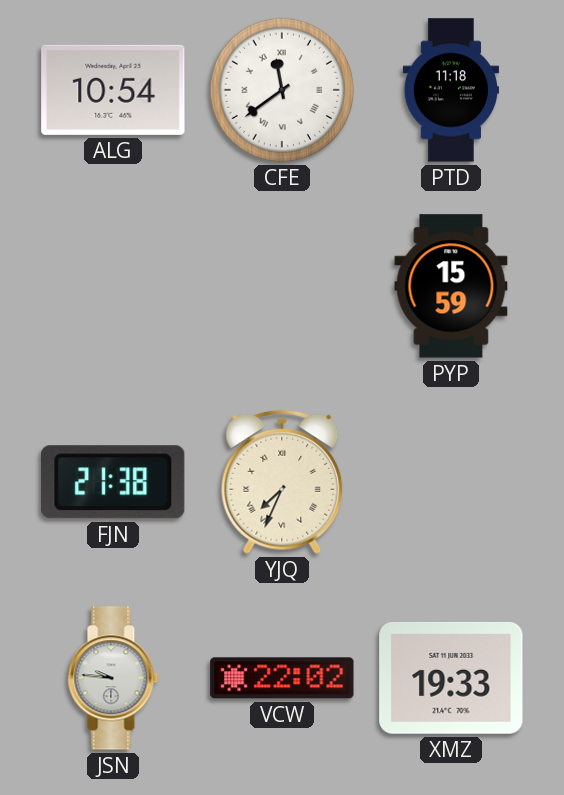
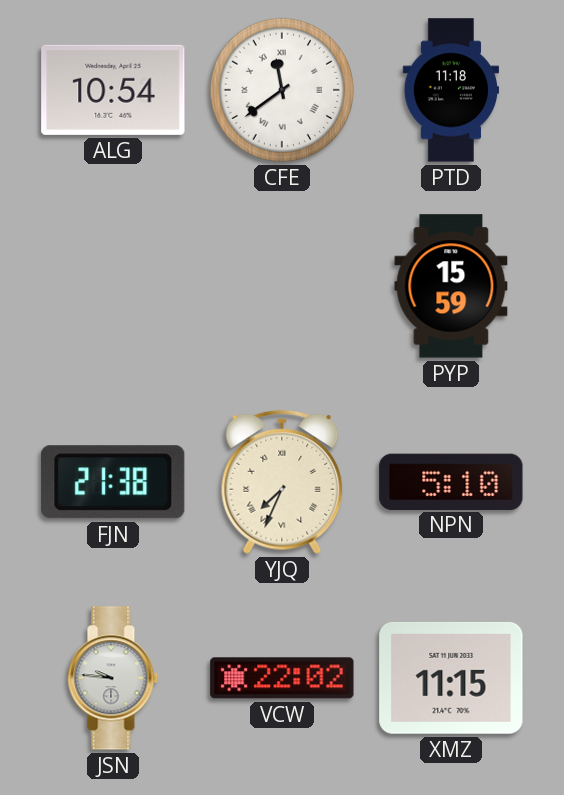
NPN: none -> 5:10
XMZ: 19:33 -> 11:15
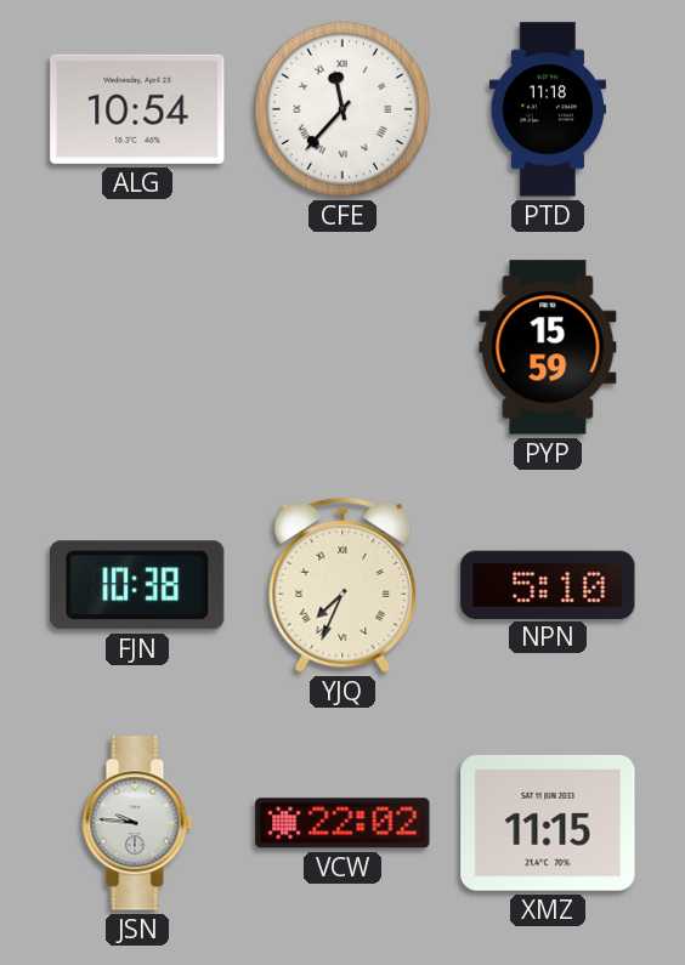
CFE: 11:39 -> 11:37
FJN: 21:38 -> 10:38
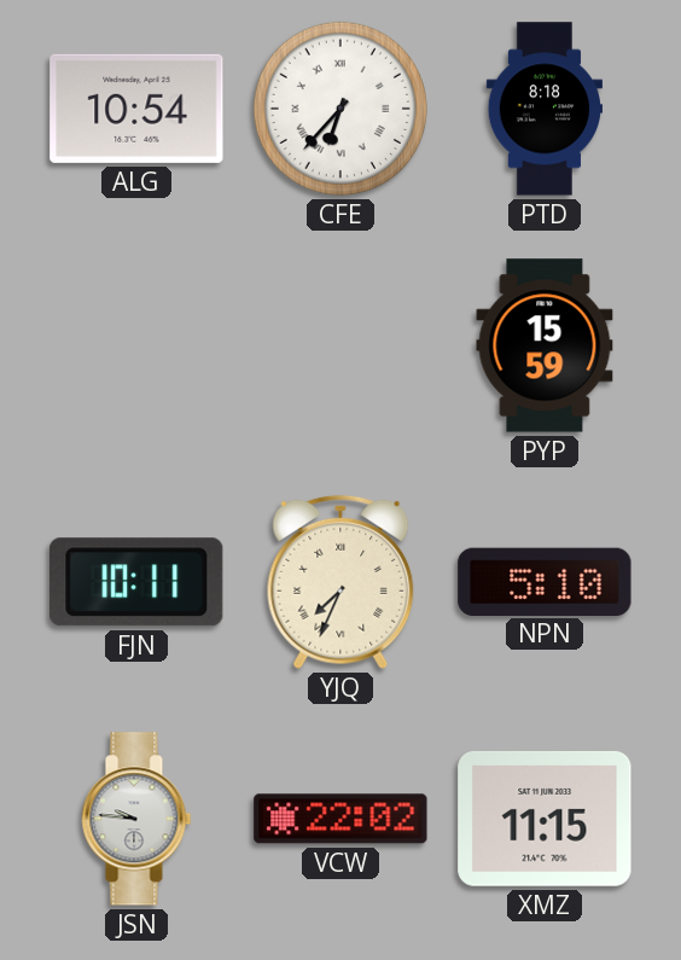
CFE: 11:37 -> 6:37
PTD: 11:18 -> 8:18
FJN: 10:38 -> 10:11
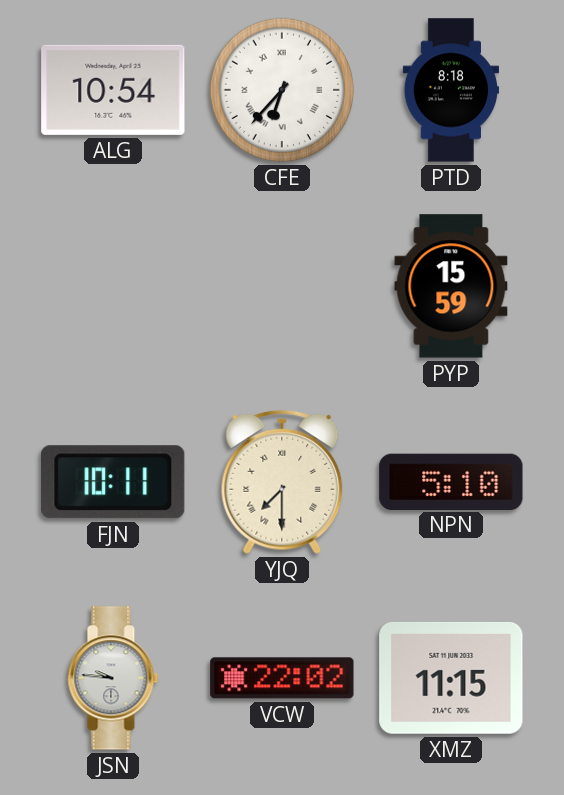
YJQ: 7:34 -> 7:30
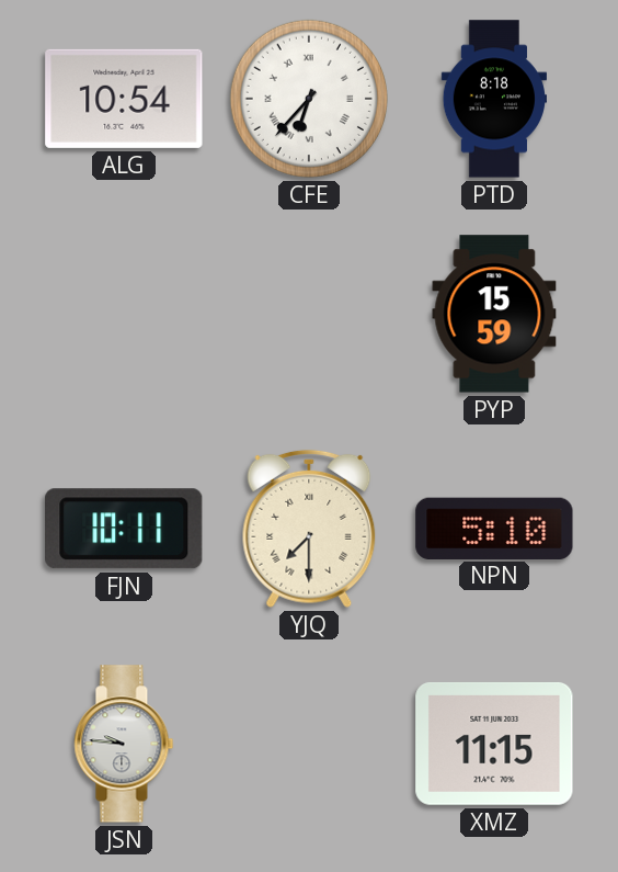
VCW: 22:02 -> none
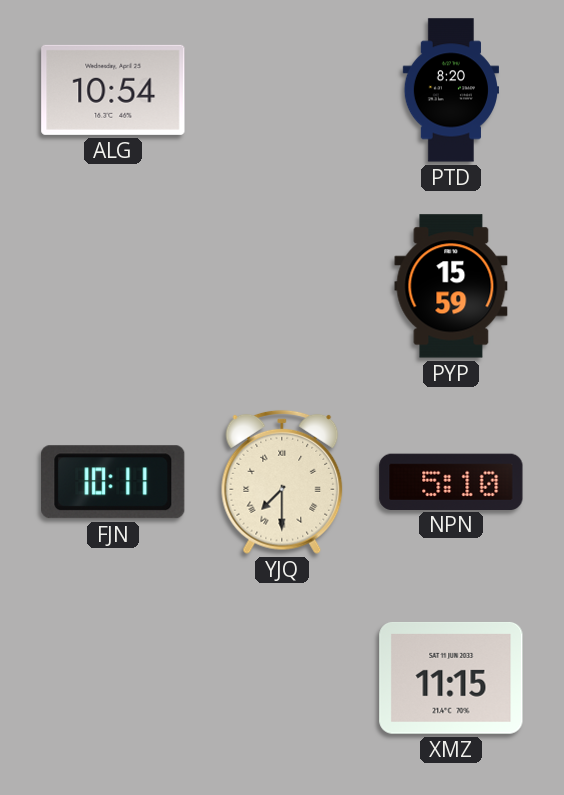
CFE: 6:37 -> none
PTD: 8:18 -> 8:20
JSN: 9:46 -> none
